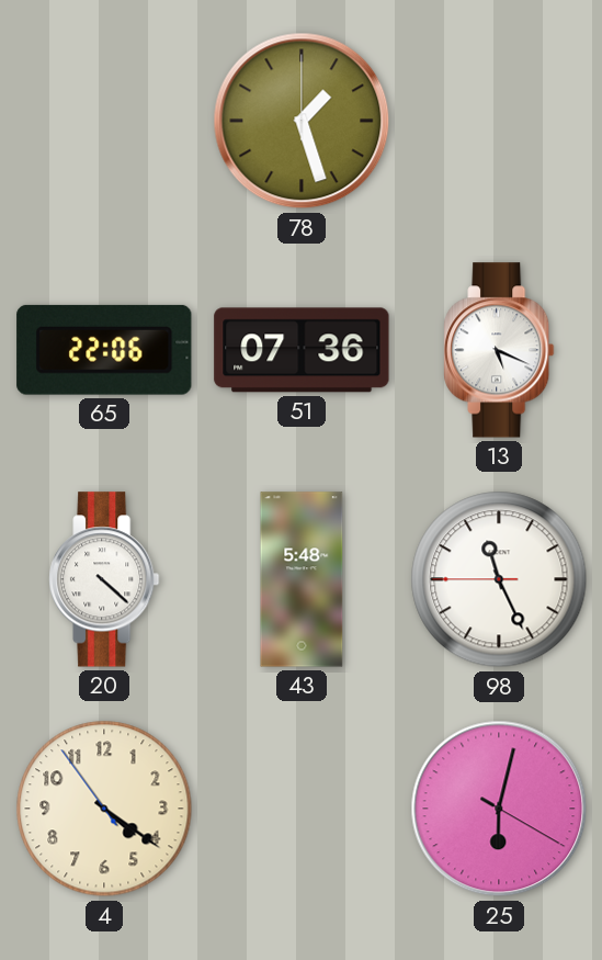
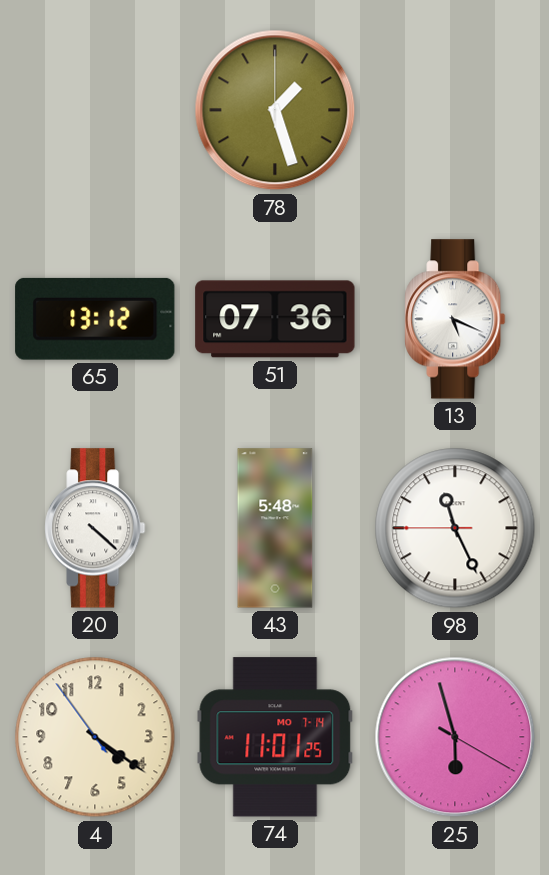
65: 22:06 -> 13:12
74: none -> 11:01
25: 6:02 -> 5:57
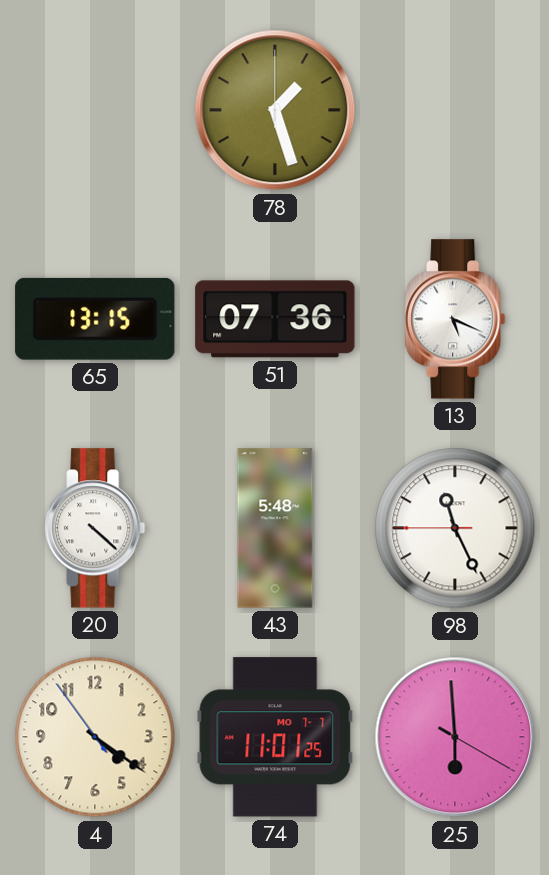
65: 13:12 -> 13:15
74 date: MO 7-14 -> MO 7-7
25: 5:57 -> 5:59
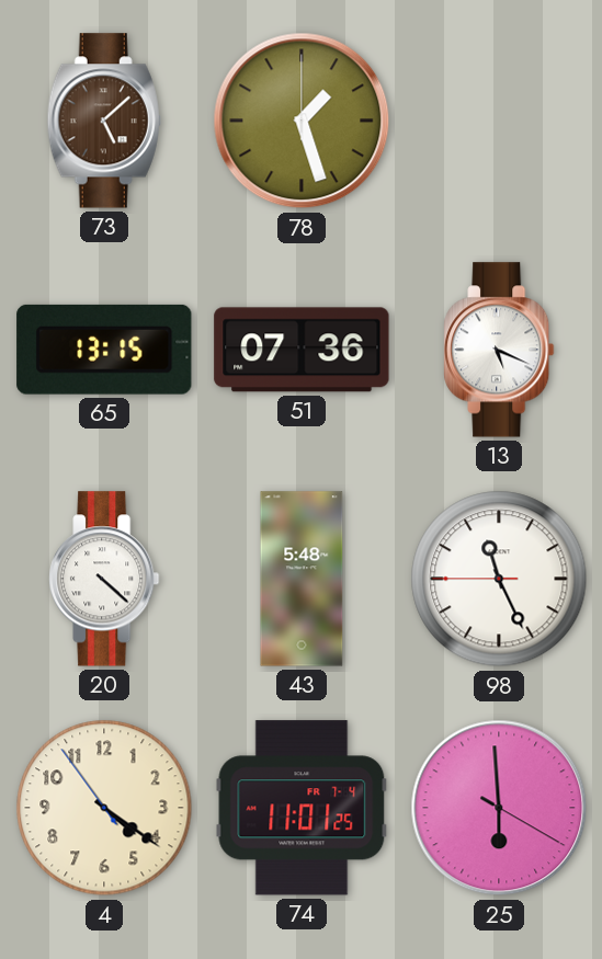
73: none -> 5:08
74 date: MO 7-7 -> FR 7-4
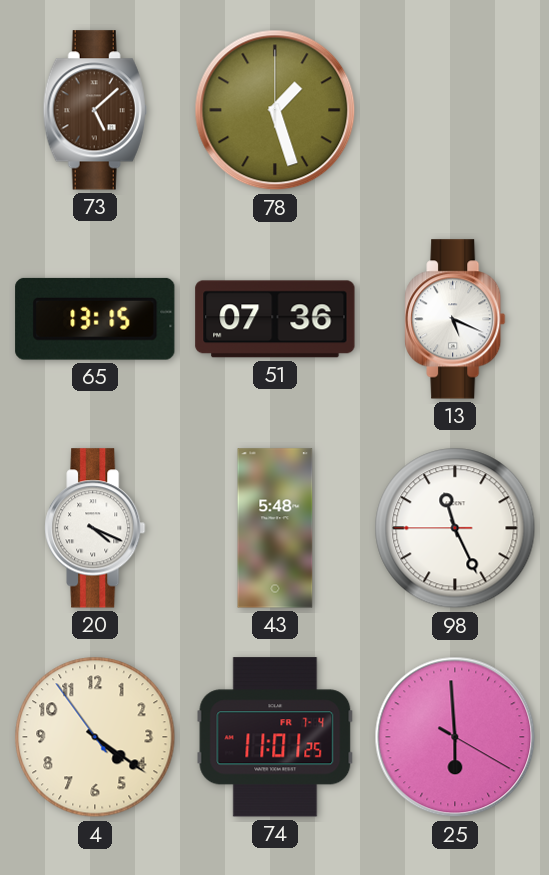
20: 4:22 -> 4:19
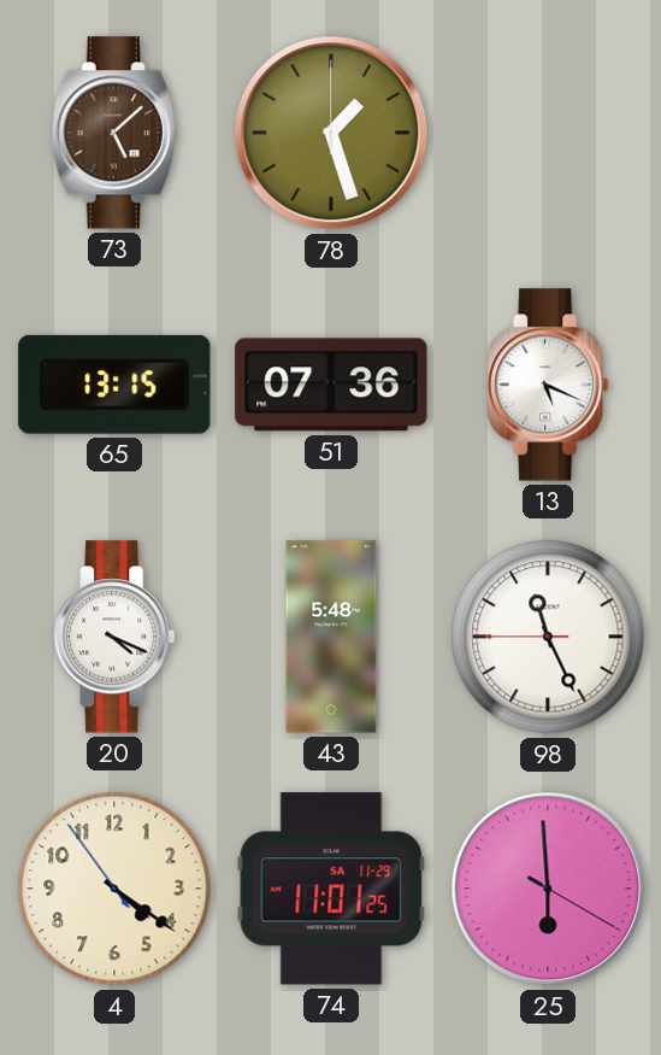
74 date: FR 7-4 -> SA 11-29
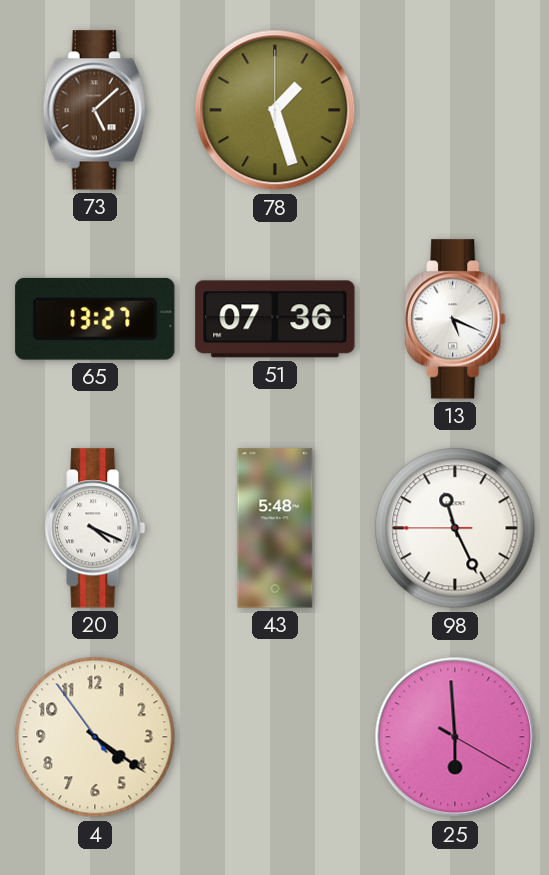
65: 13:15 -> 13:27
74: 11:01 -> none
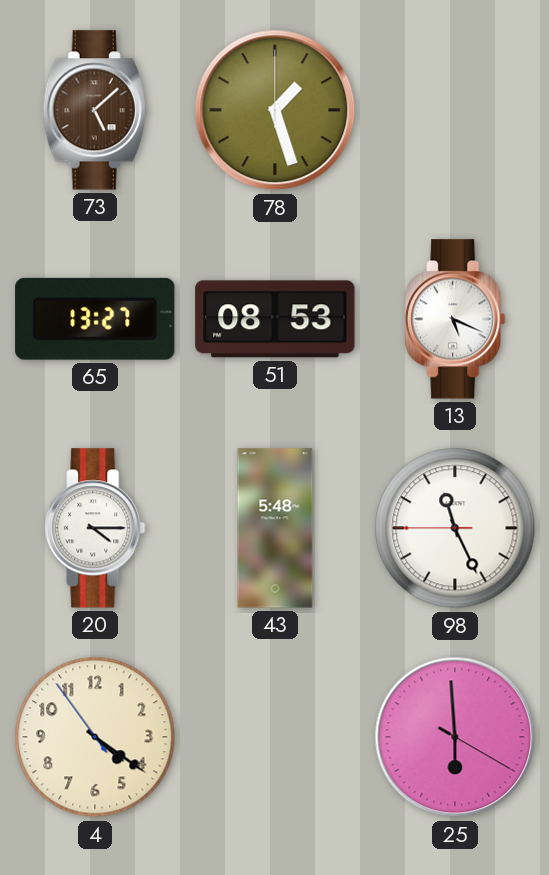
51: 07:36 -> 08:53
20: 4:19 -> 4:15
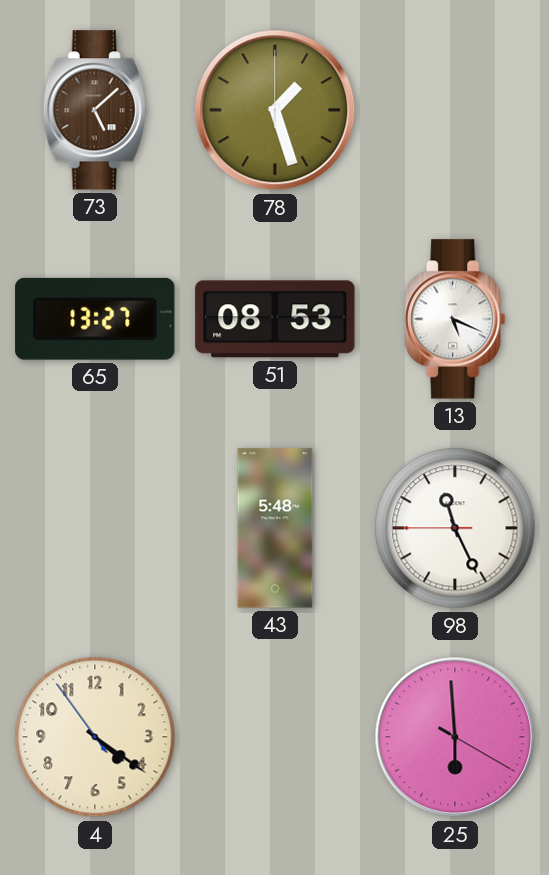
20: 4:15 -> none
